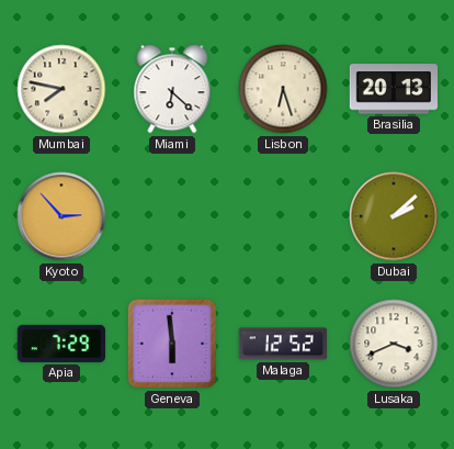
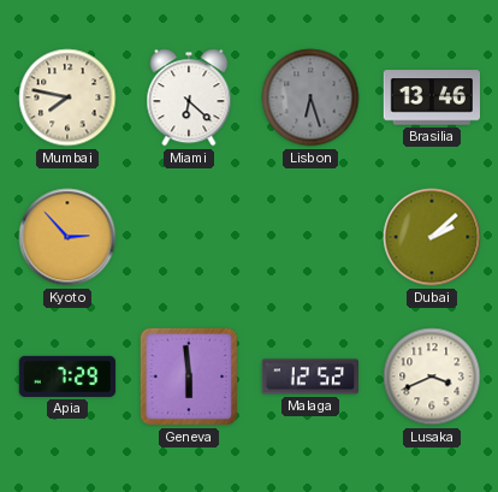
Lisbon dial: cream -> grey
Brasilia: 20:13 -> 13:46
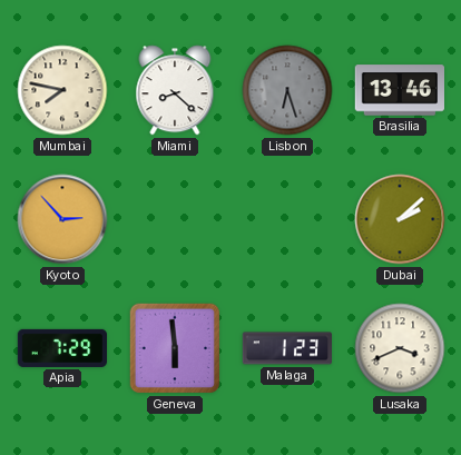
Miami: 6:22 -> 8:22
Malaga: 12:52 -> 1:23
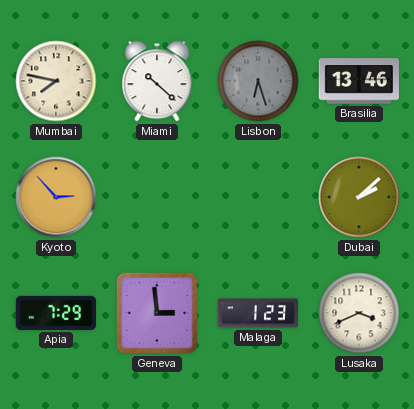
Miami: 8:22 -> 10:22
Geneva: 5:59 -> 2:59
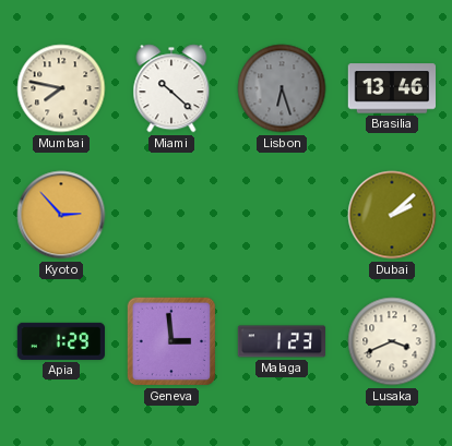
Apia: 7:29 -> 1:29
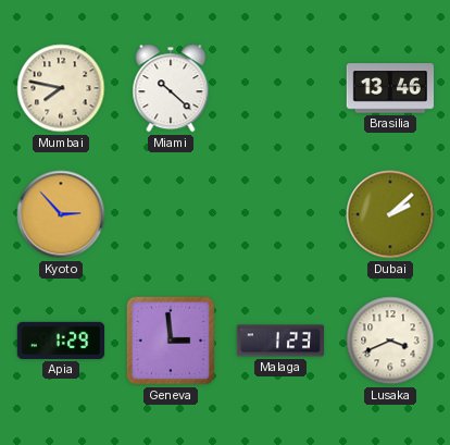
Lisbon: 6:27 -> none
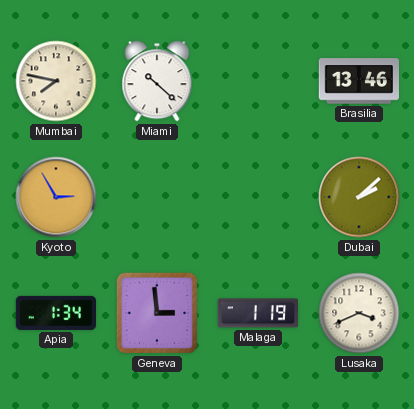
Kyoto: 2:53 -> 2:55
Apia: 1:29 -> 1:34
Malaga: 1:23 -> 1:19
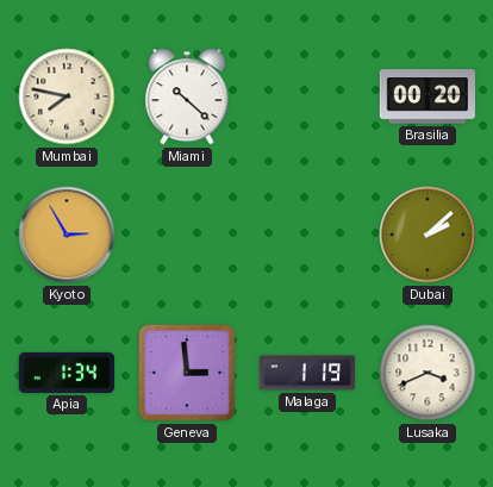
Brasilia: 13:46 -> 00:20
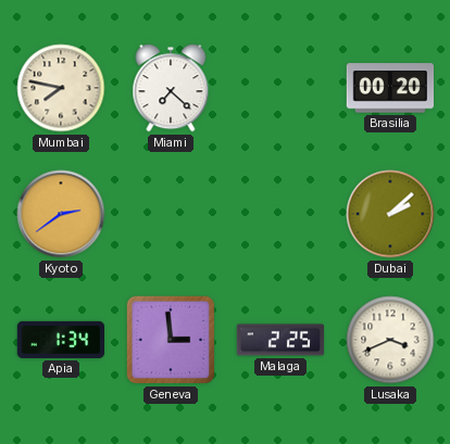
Miami: 10:22 -> 7:22
Kyoto: 2:55 -> 2:39
Malaga: 1:19 -> 2:25
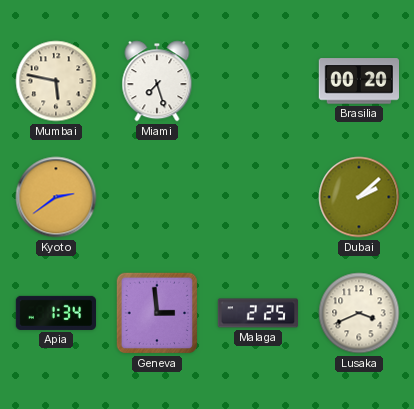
Mumbai: 7:47 -> 5:47
Miami: 7:22 -> 7:27
